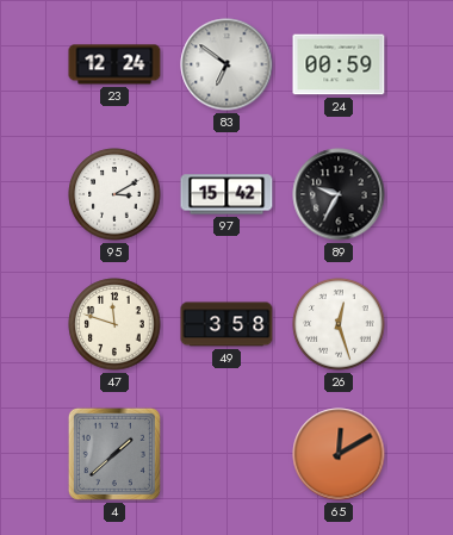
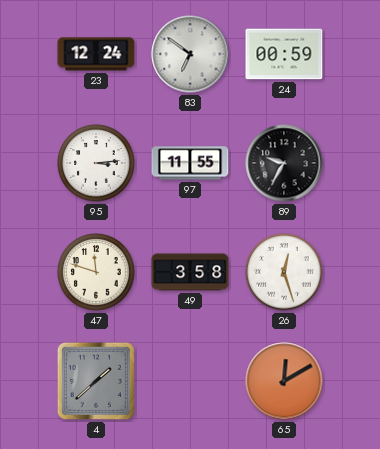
95: 3:10 -> 3:14
97: 15:42 -> 11:55
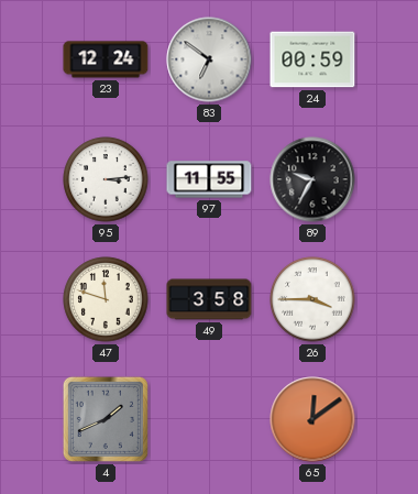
26: 12:27 -> 3:45
4: 1:38 -> 1:41
65: 12:10 -> 12:09
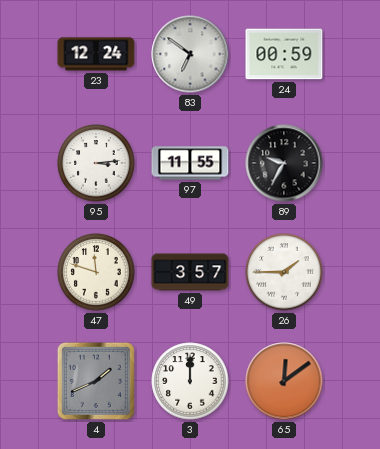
49: 3:58 -> 3:57
26: 3:45 -> 1:45
3: none -> 12:00
